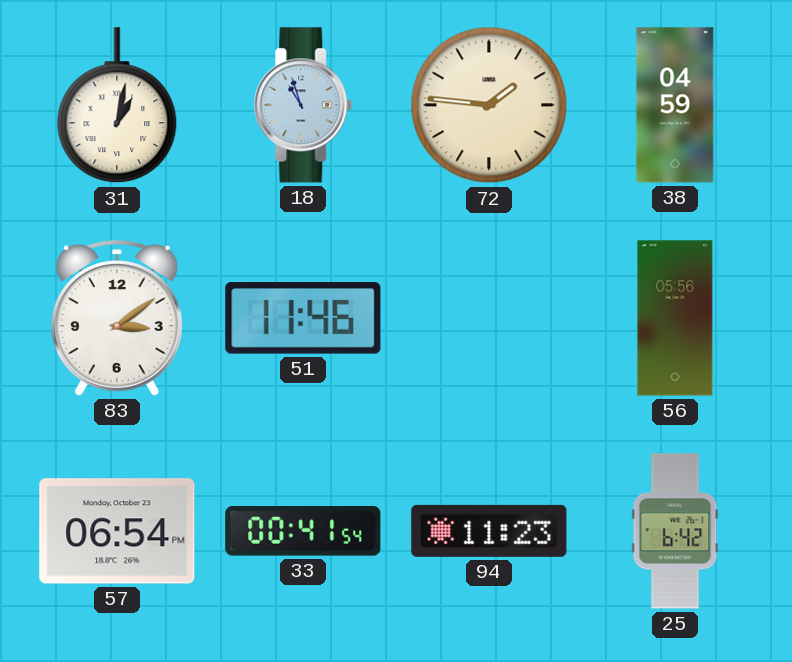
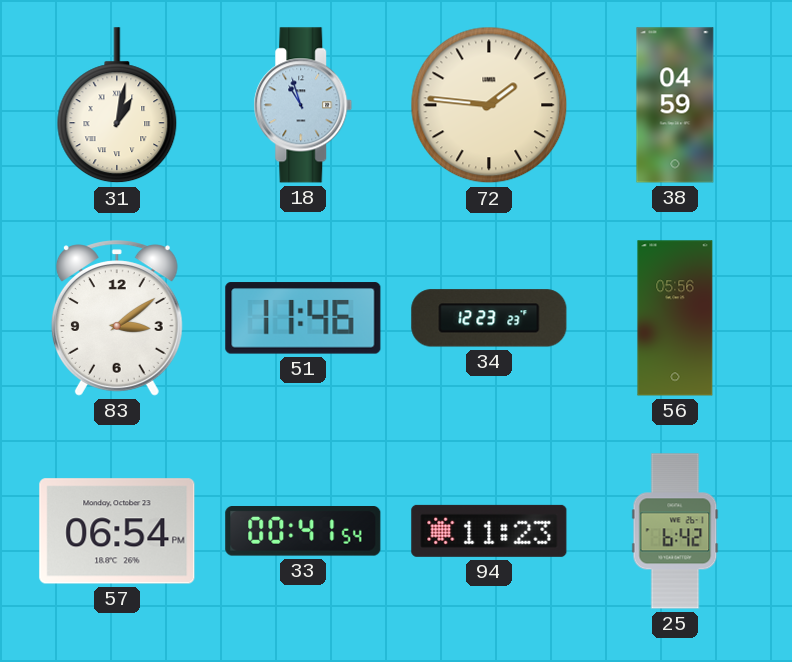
34: none -> 12:23
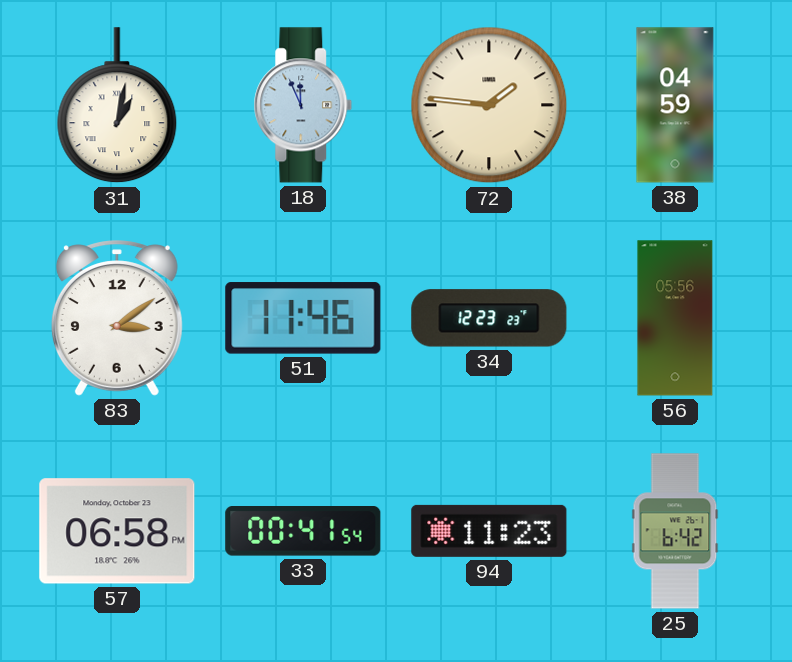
18: 10:57 -> 11:56
57: 06:54 -> 06:58
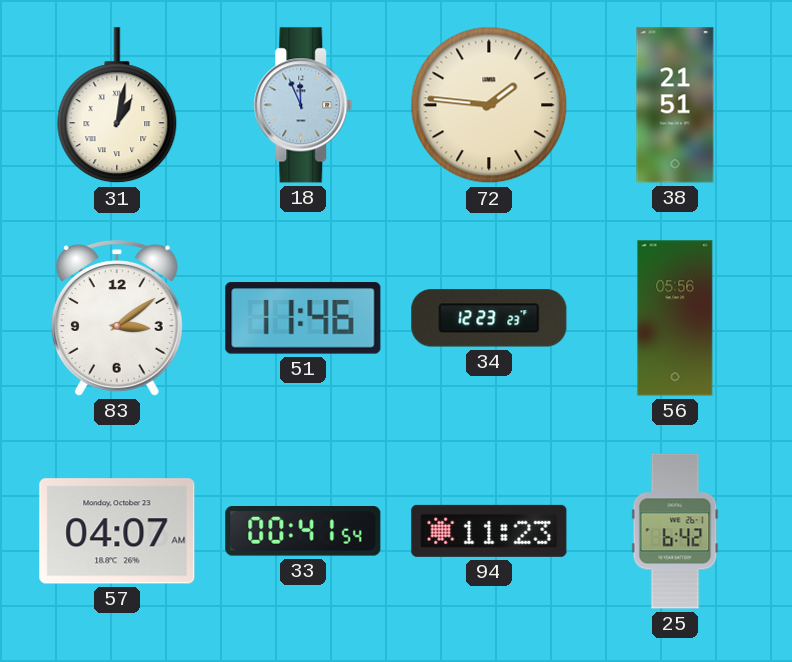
38: 04:59 -> 21:51
57: 06:58 -> 04:07
